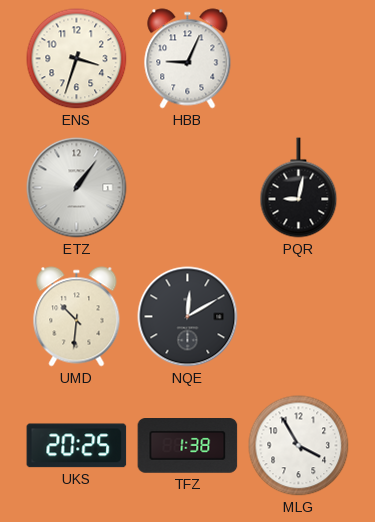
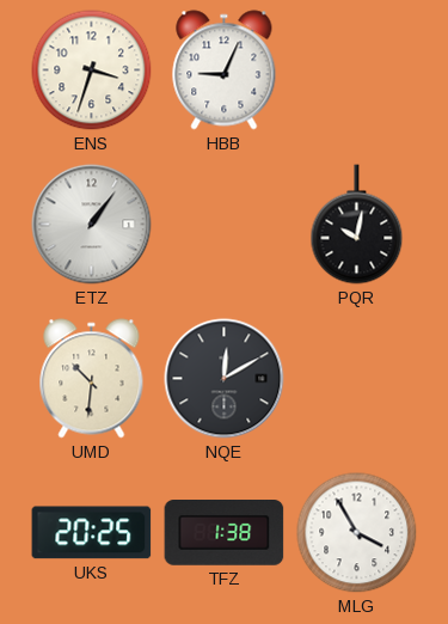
PQR: 9:02 -> 10:02
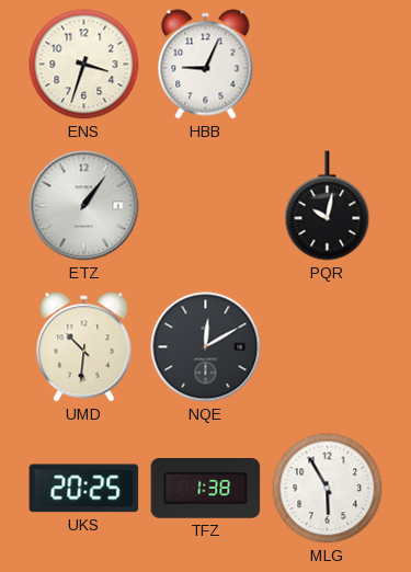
MLG: 3:55 -> 5:55
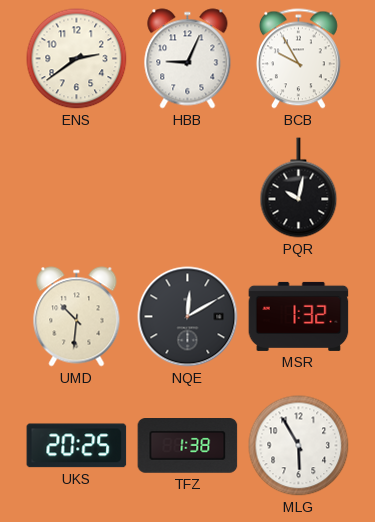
ENS: 3:33 -> 2:39
BCB: none -> 9:55
ETZ: 1:06 -> none
MSR: none -> 1:32
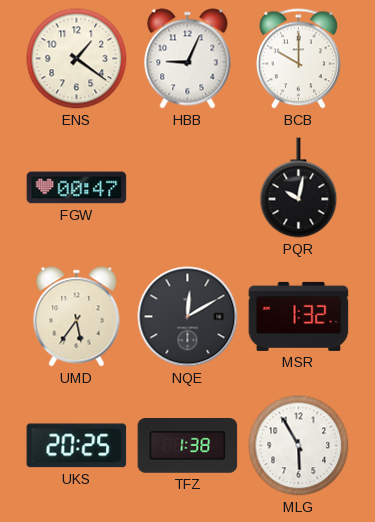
ENS: 2:39 -> 1:21
BCB: 9:55 -> 10:00
FGW: none -> 00:47
UMD: 10:31 -> 5:36
